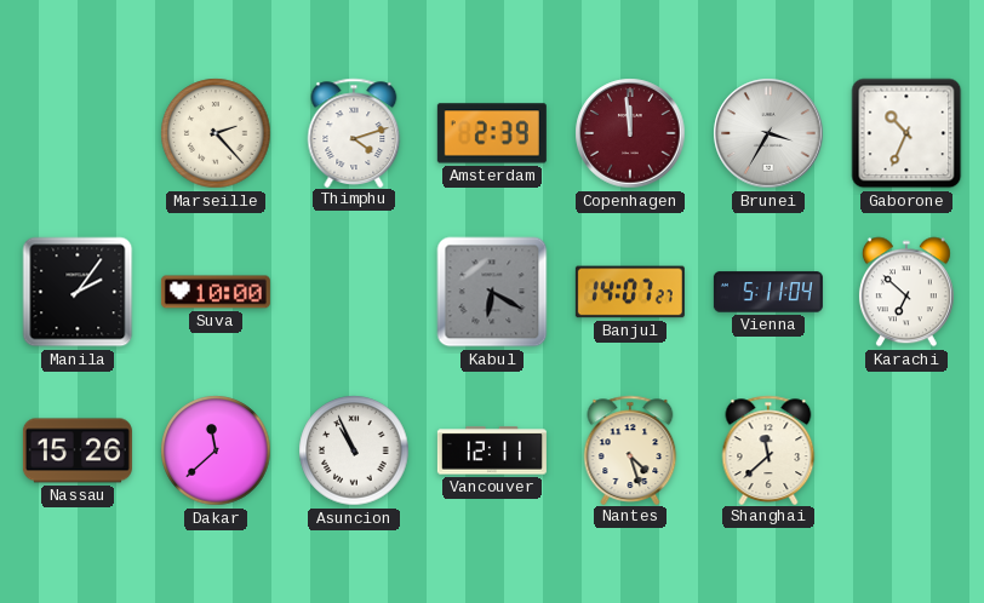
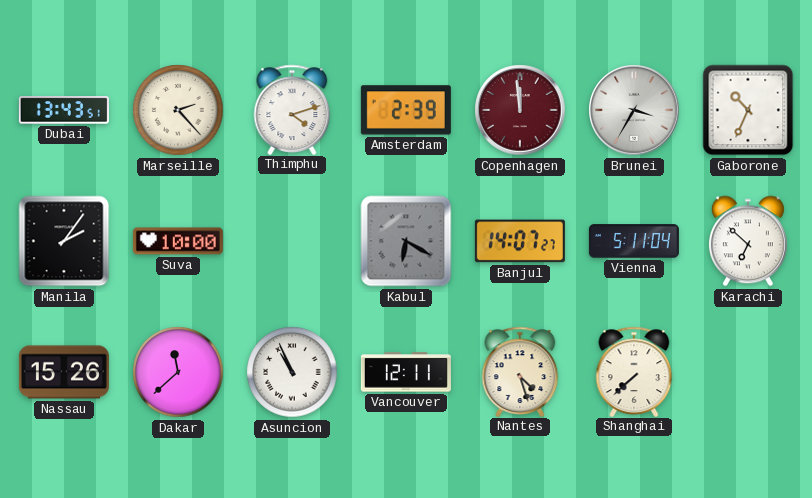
Dubai: none -> 13:43
Shanghai: 11:38 -> 7:38
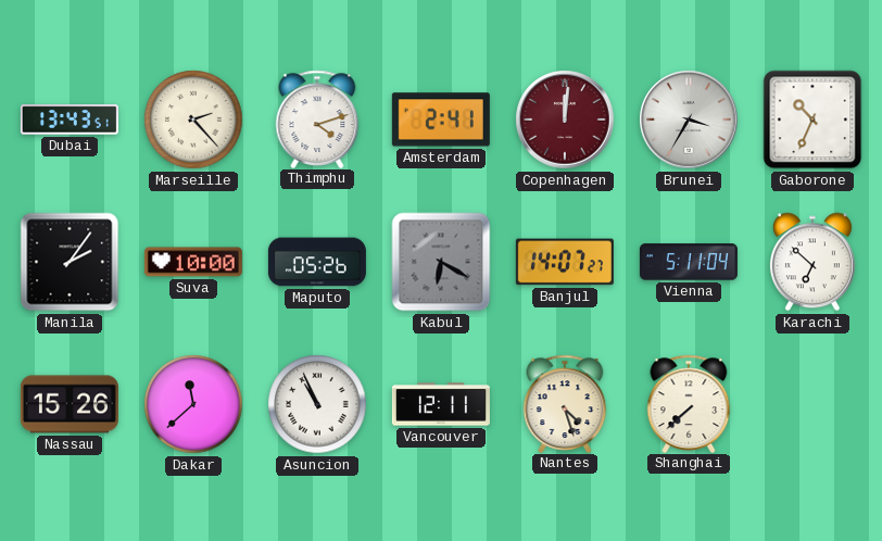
Amsterdam: 2:39 -> 2:41
Copenhagen: 11:59 -> 12:01
Maputo: none -> 05:26
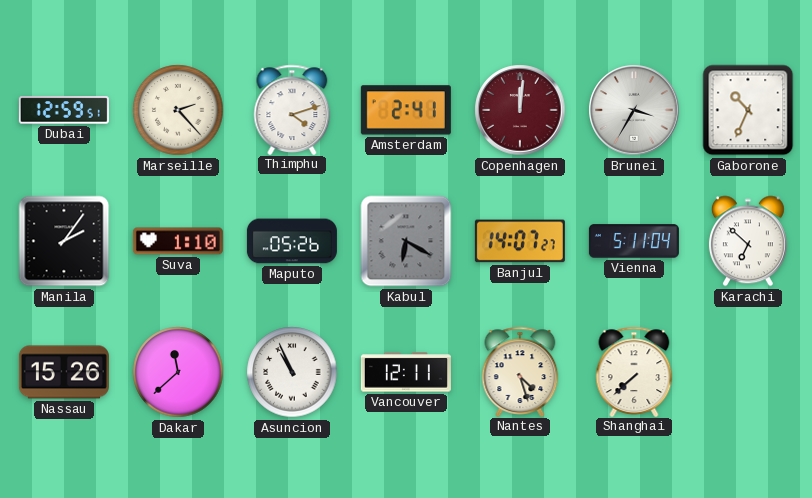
Dubai: 13:43 -> 12:59
Suva: 10:00 -> 1:10
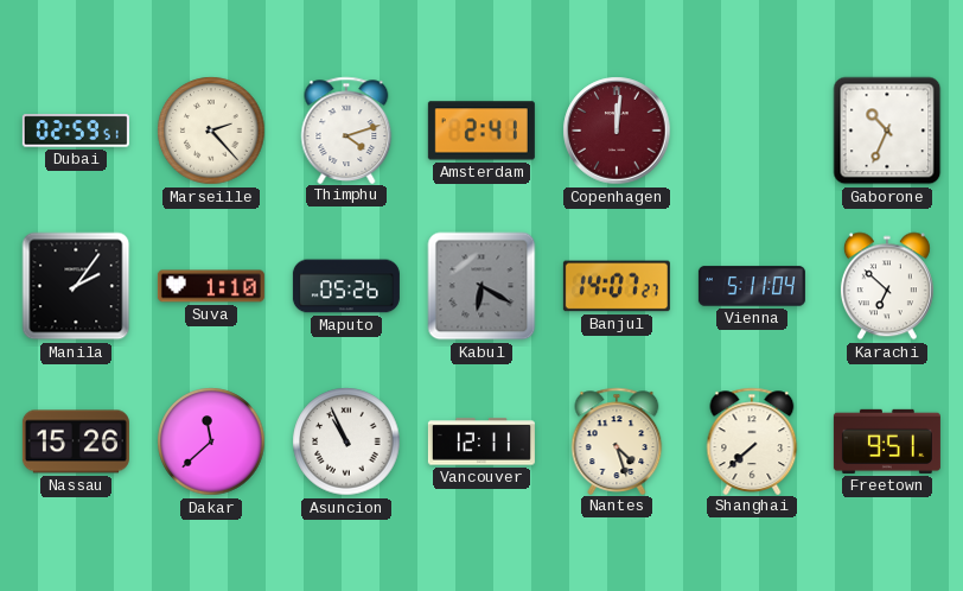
Dubai: 12:59 -> 02:59
Brunei: 3:35 -> none
Freetown: none -> 9:51
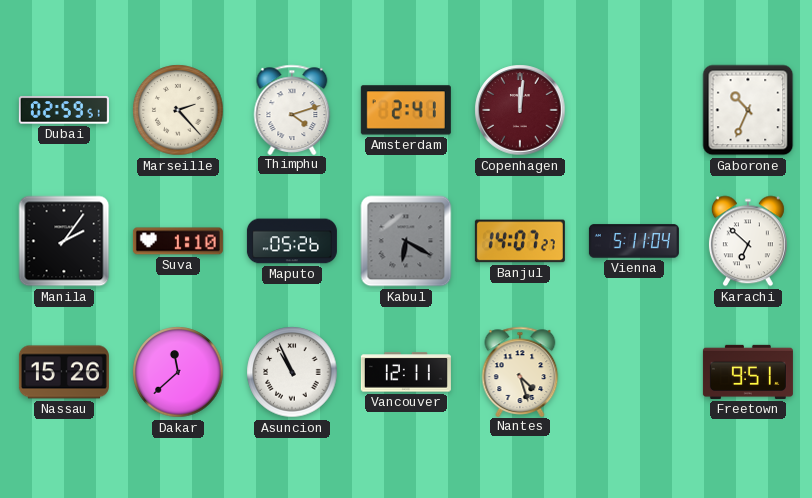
Shanghai: 7:38 -> none
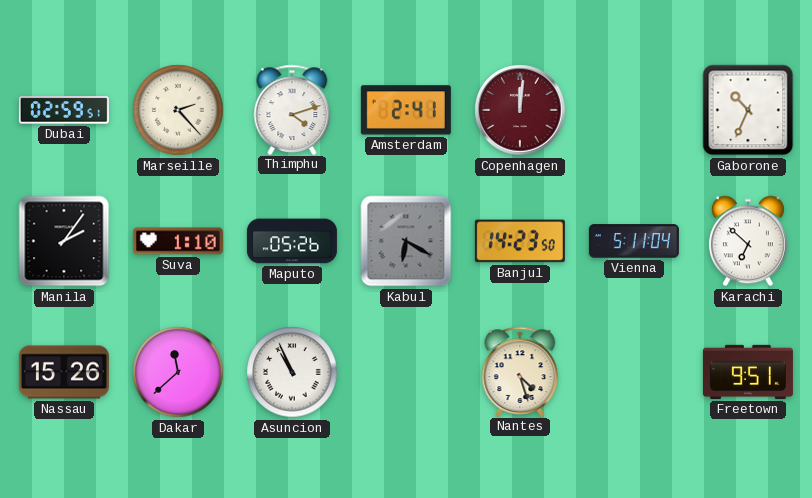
Banjul: 14:07 -> 14:23
Vancouver: 12:11 -> none
